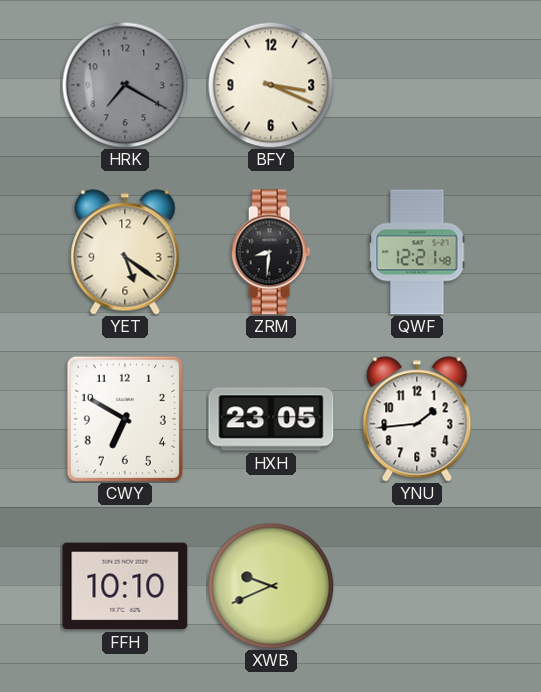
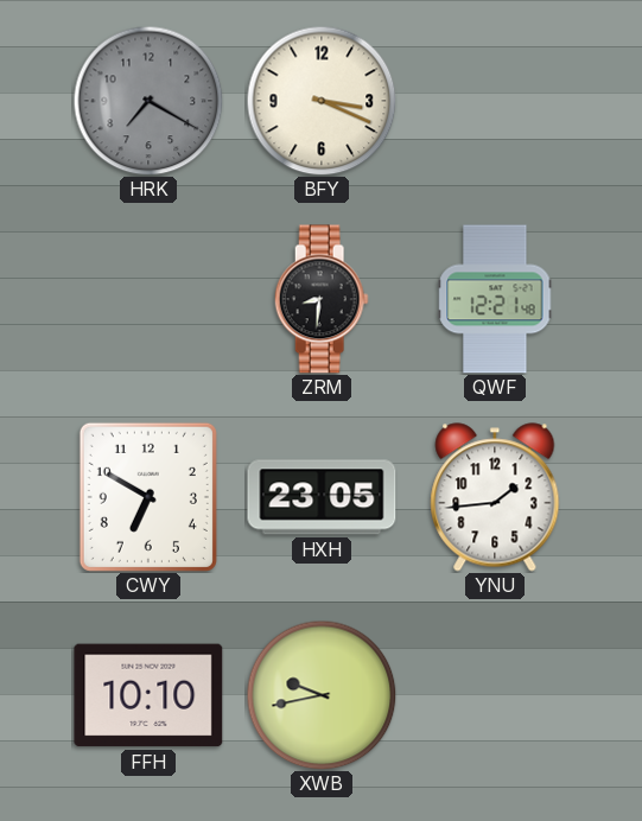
YET: 5:21 -> none
XWB: 9:41 -> 9:43
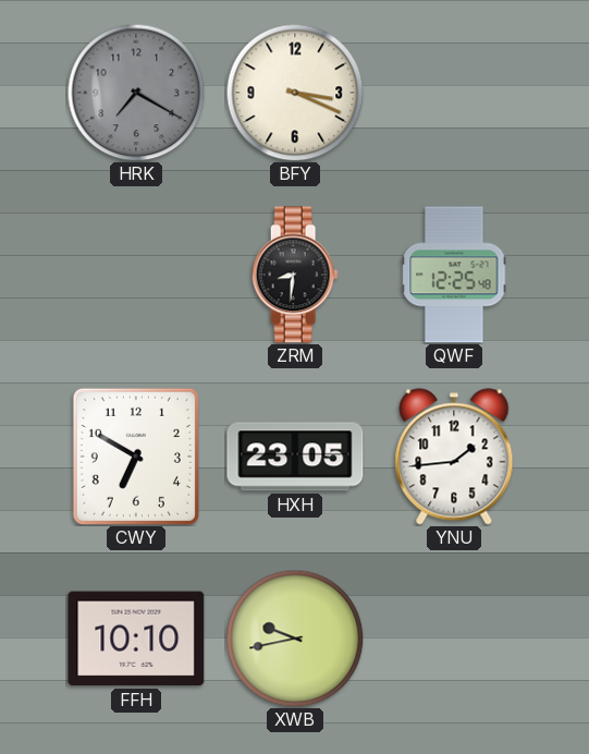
QWF: 12:21 -> 12:25
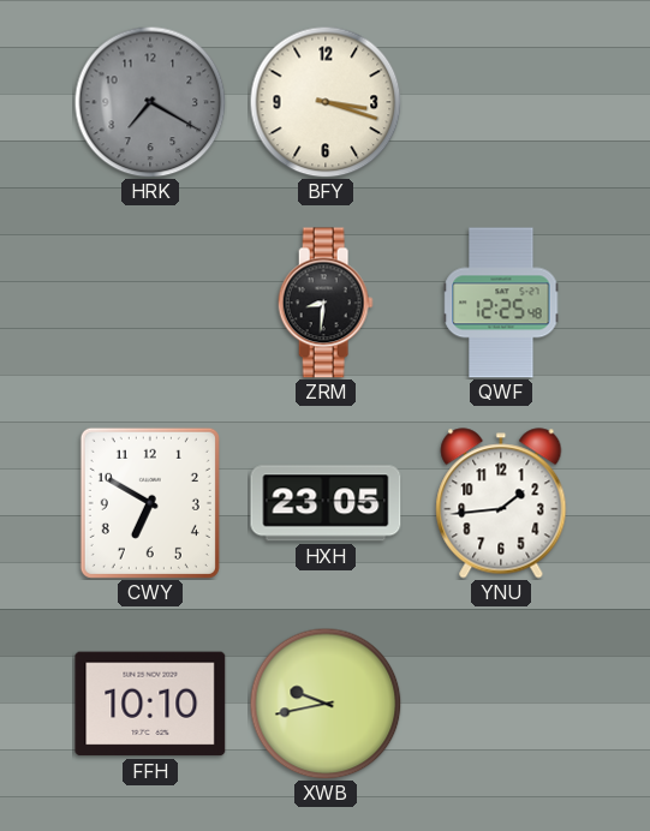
BFY: 3:19 -> 3:18
